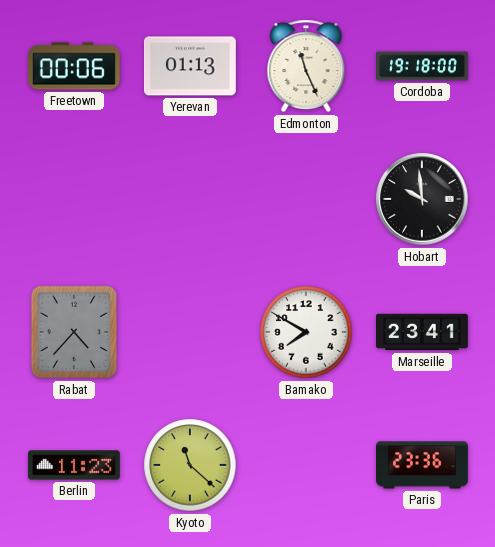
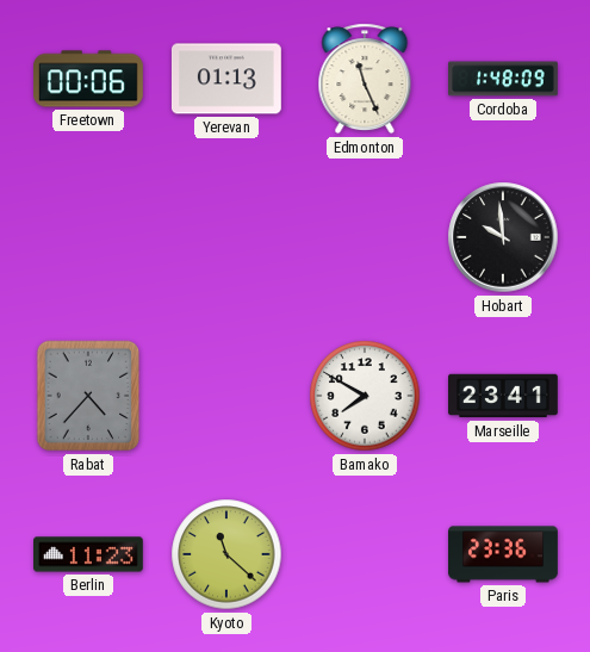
Cordoba: 19:18 -> 1:48
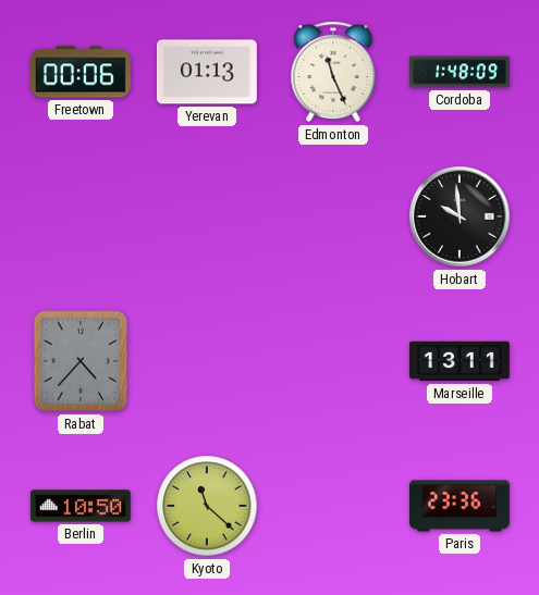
Bamako: 7:50 -> none
Marseille: 23:41 -> 13:11
Berlin: 11:23 -> 10:50
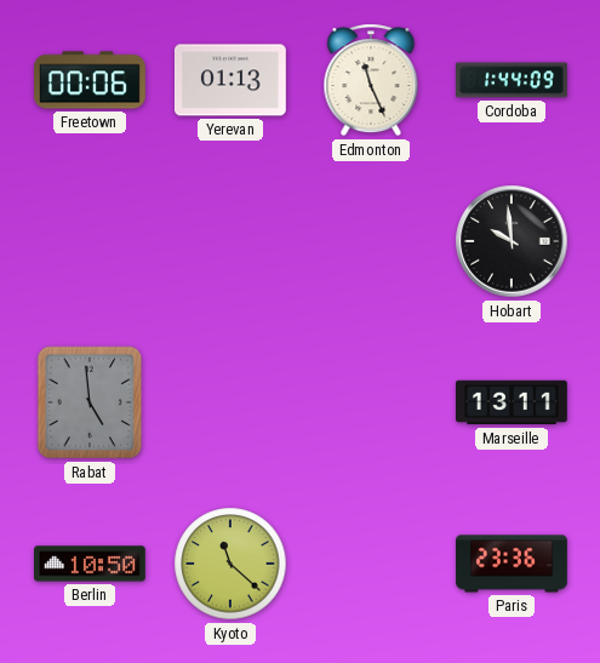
Cordoba: 1:48 -> 1:44
Rabat: 4:37 -> 4:59
